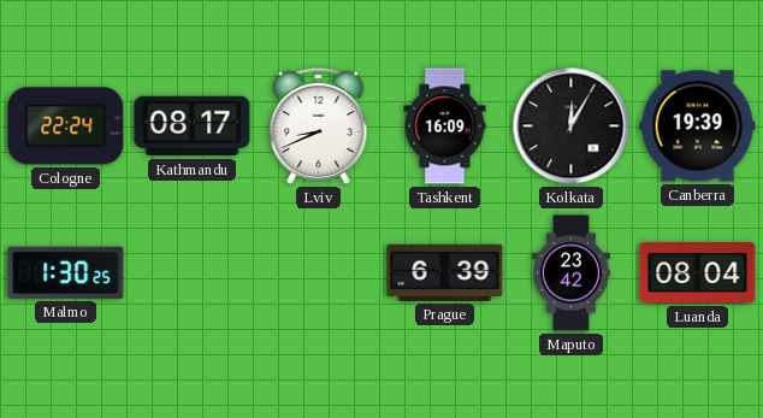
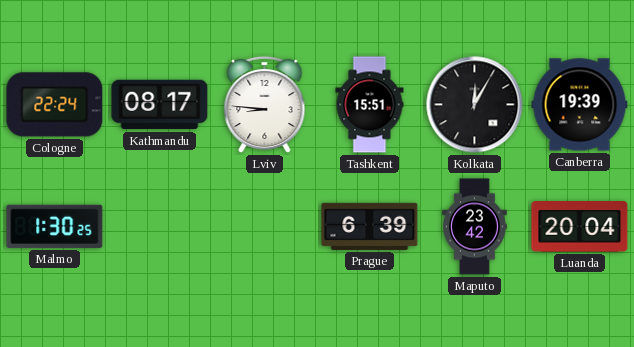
Lviv: 8:41 -> 8:46
Tashkent: 16:09 -> 15:51
Luanda: 08:04 -> 20:04
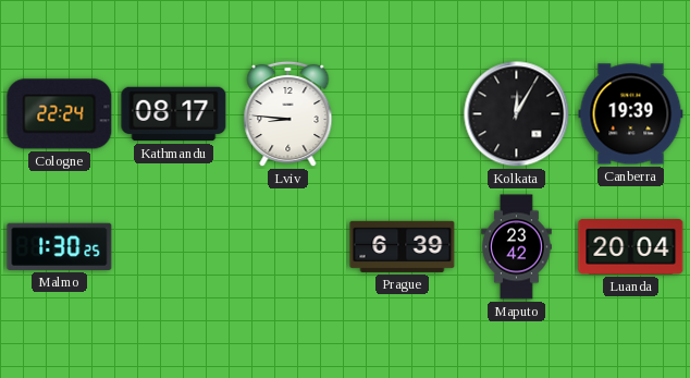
Tashkent: 15:51 -> none
